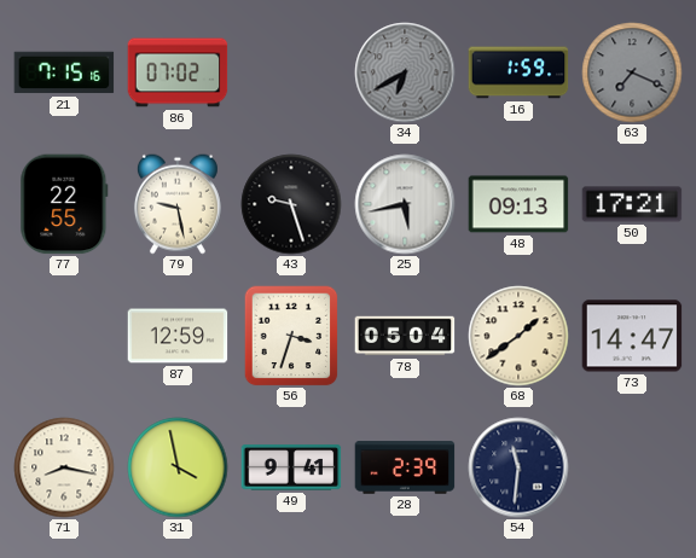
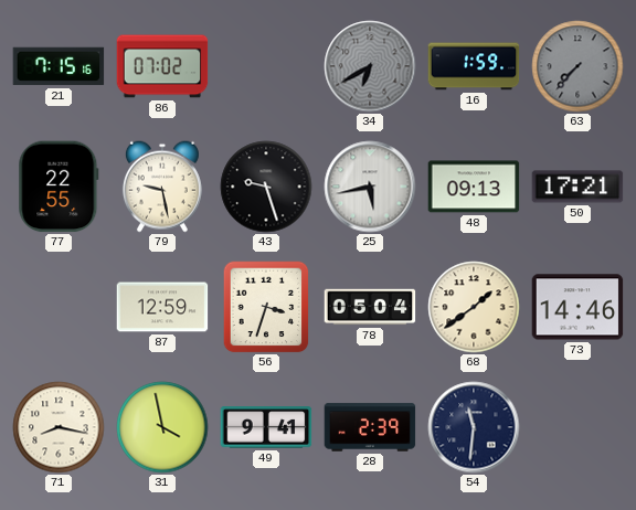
63: 7:19 -> 7:37
73: 14:47 -> 14:46
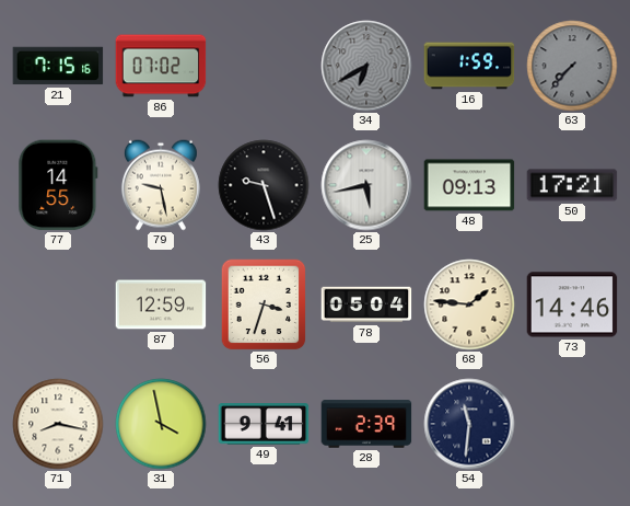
77: 22:55 -> 14:55
68: 1:39 -> 1:46
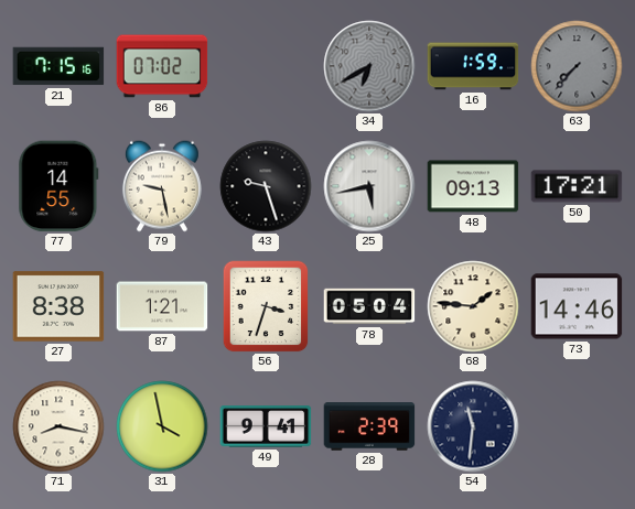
27: none -> 8:38
87: 12:59 -> 1:21
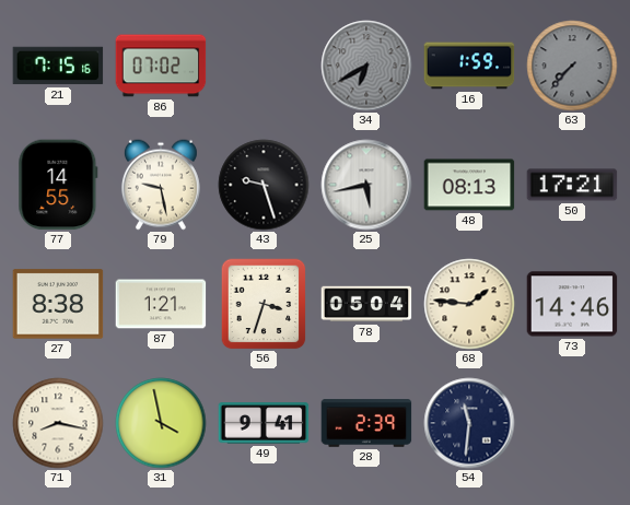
48: 09:13 -> 08:13
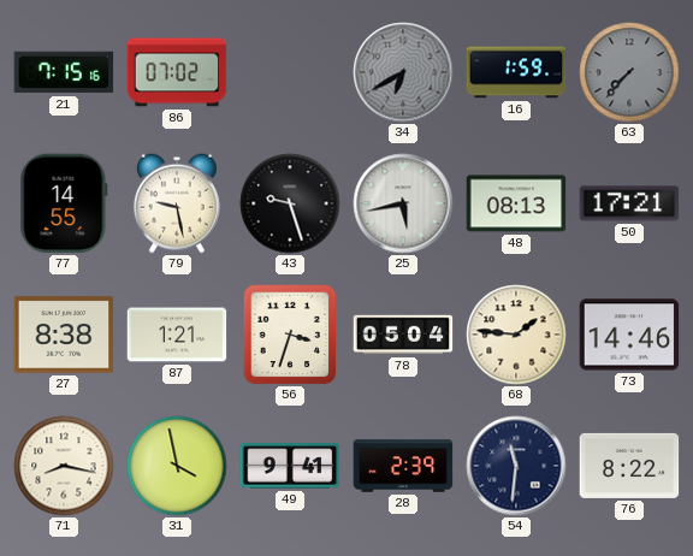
76: none -> 8:22
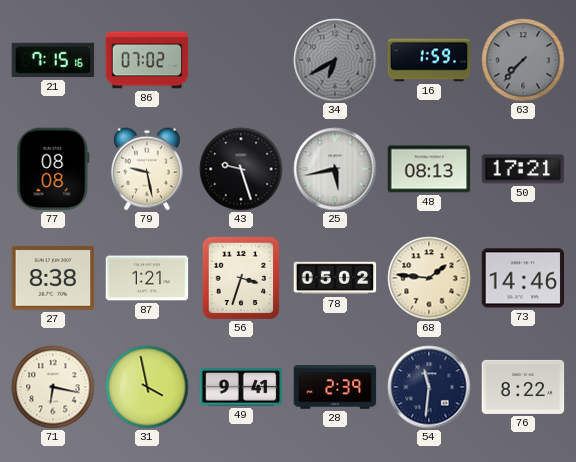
77: 14:55 -> 08:08
78: 05:04 -> 05:02
71: 8:17 -> 6:17
